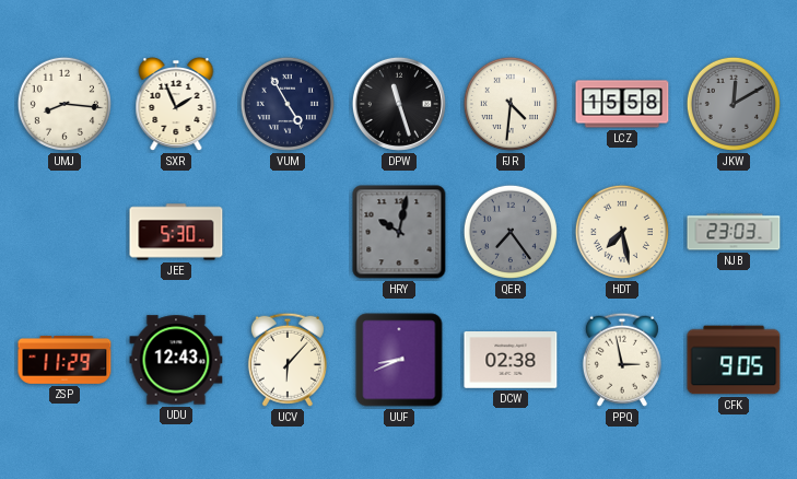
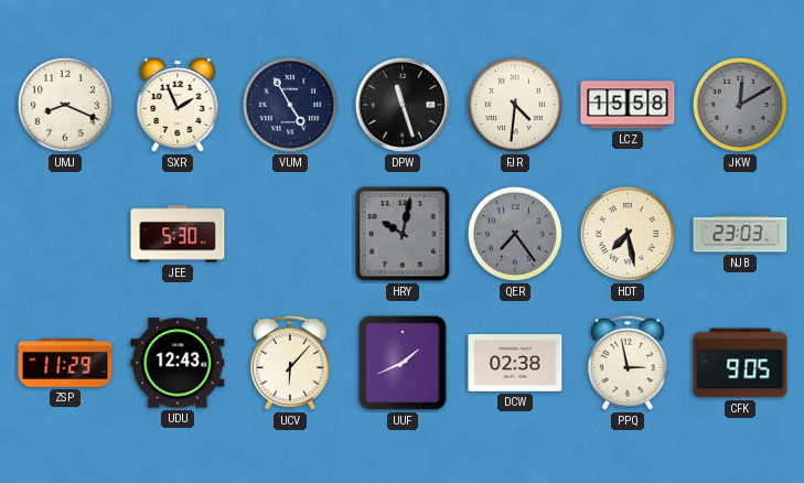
UMJ: 8:16 -> 8:19
UUF: 8:41 -> 1:41
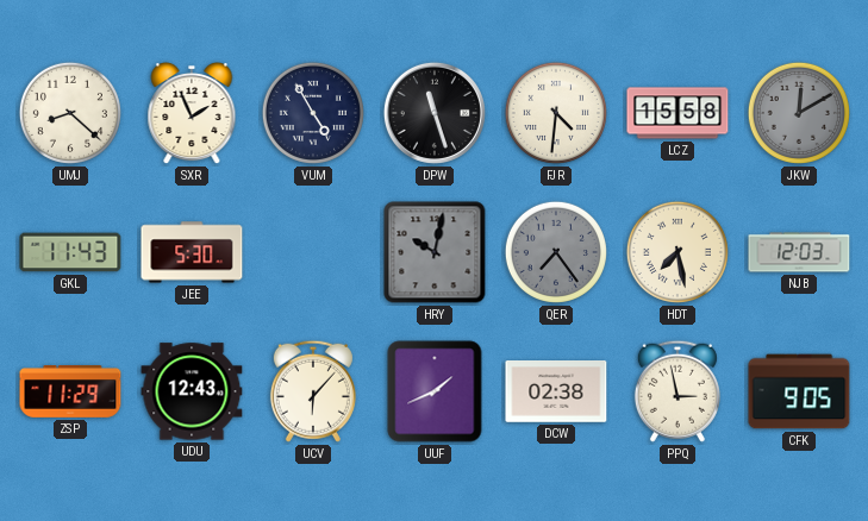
UMJ: 8:19 -> 8:22
GKL: none -> 11:43
NJB: 23:03 -> 12:03
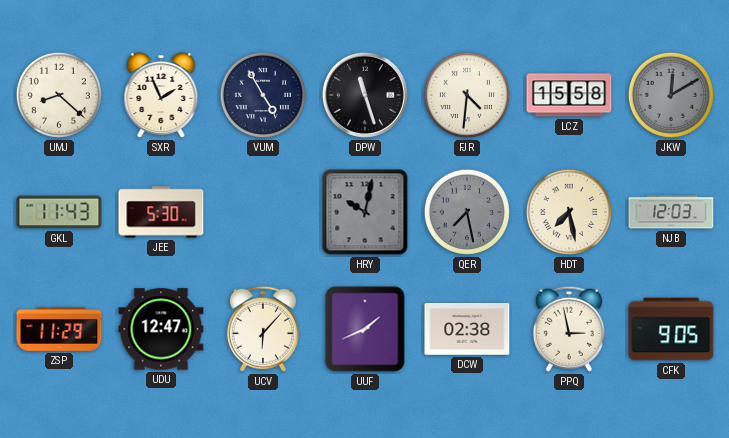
QER: 7:24 -> 7:28
UDU: 12:43 -> 12:47
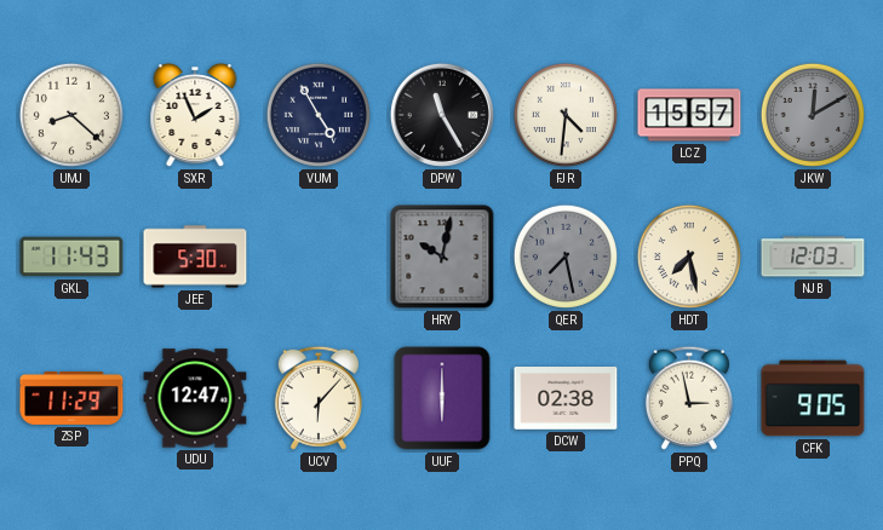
DPW: 11:27 -> 11:25
LCZ: 15:58 -> 15:57
UUF: 1:41 -> 6:00
